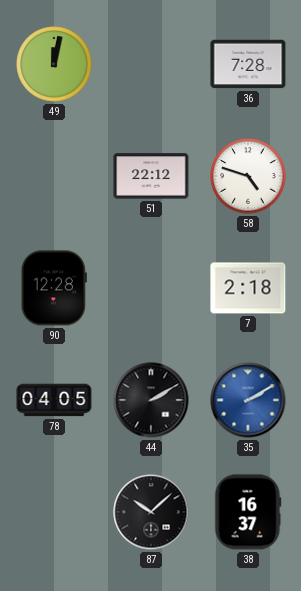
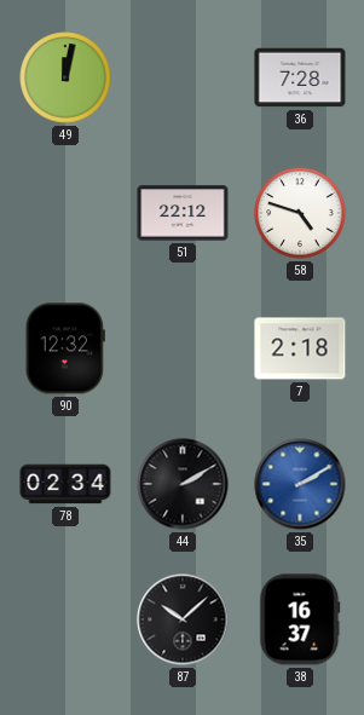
90: 12:28 -> 12:32
78: 04:05 -> 02:34
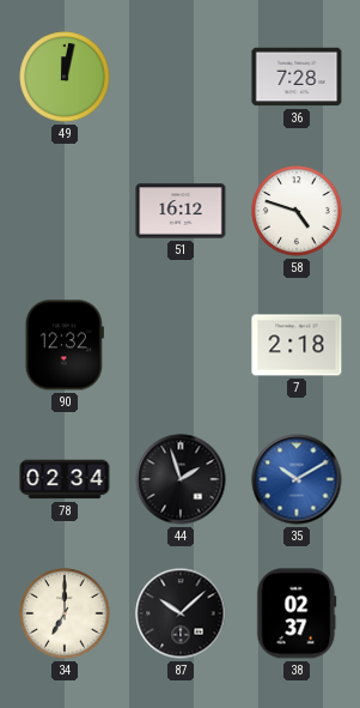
51: 22:12 -> 16:12
44: 2:10 -> 1:57
35: 2:10 -> 10:10
34: none -> 7:00
38: 16:37 -> 02:37
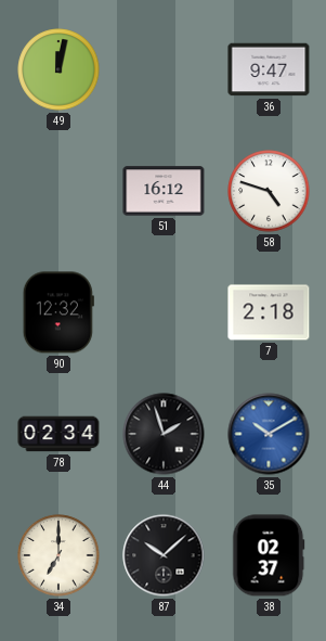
36: 7:28 -> 9:47
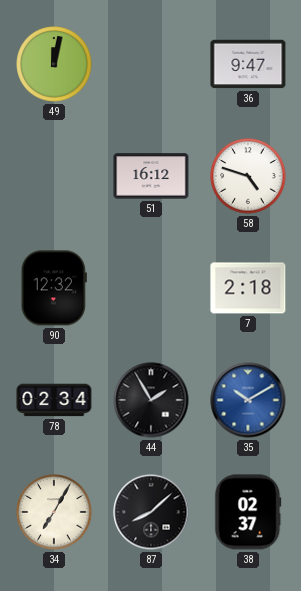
44: 1:57 -> 1:55
34: 7:00 -> 7:05
87: 10:08 -> 8:08
